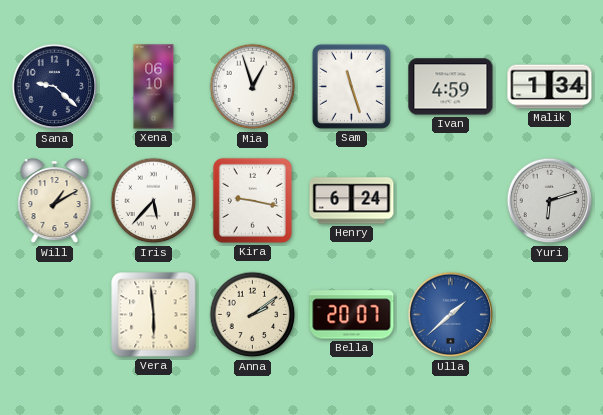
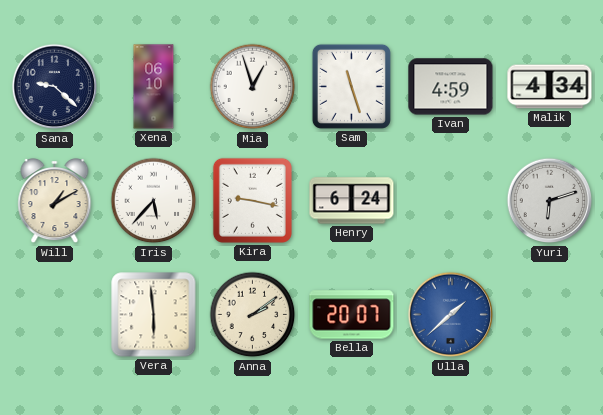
Malik: 1:34 -> 4:34
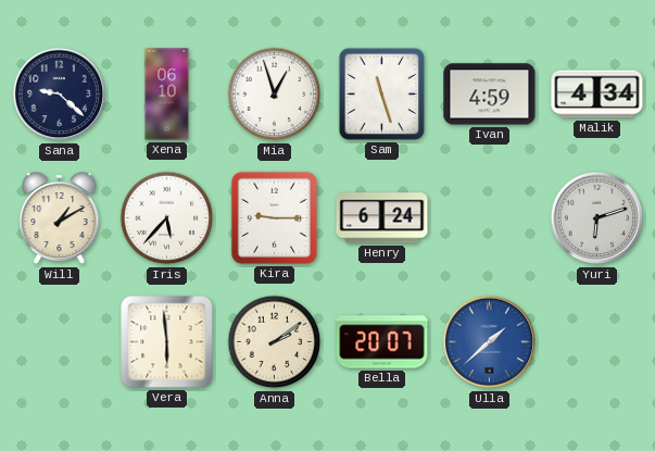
Kira: 9:17 -> 9:15
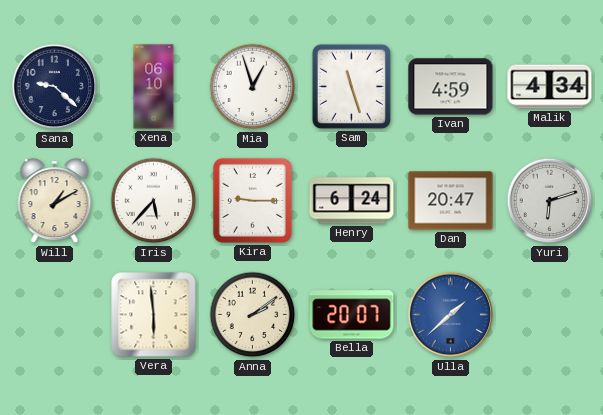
Dan: none -> 20:47
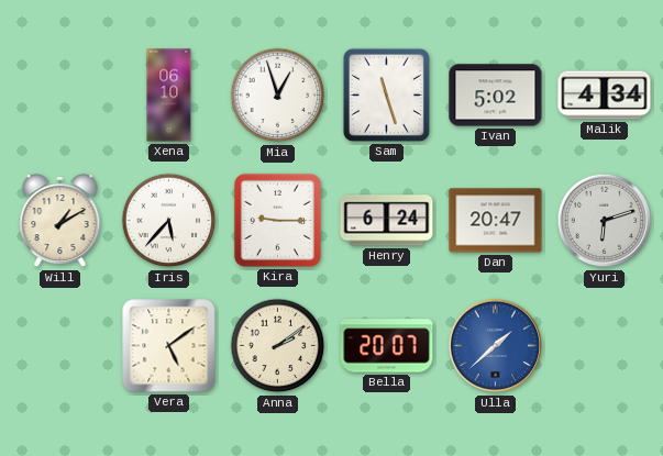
Sana: 9:22 -> none
Ivan: 4:59 -> 5:02
Vera: 5:59 -> 5:09
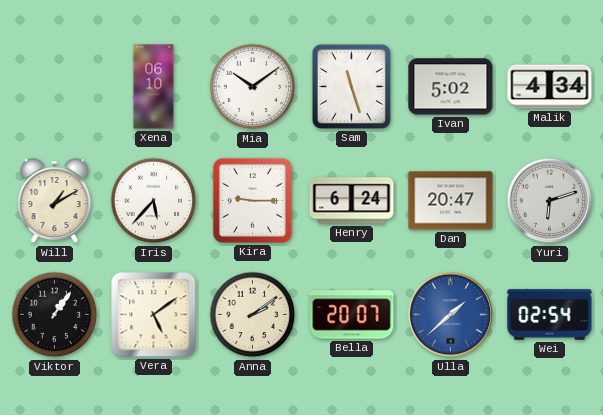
Mia: 12:57 -> 10:09
Viktor: none -> 1:06
Wei: none -> 02:54
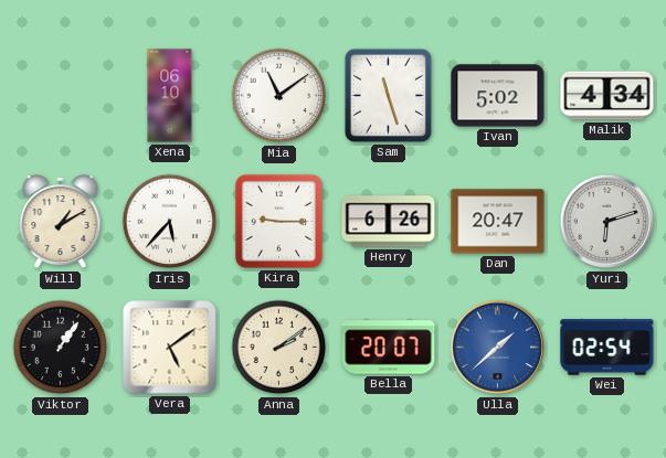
Mia: 10:09 -> 11:09
Henry: 6:24 -> 6:26
